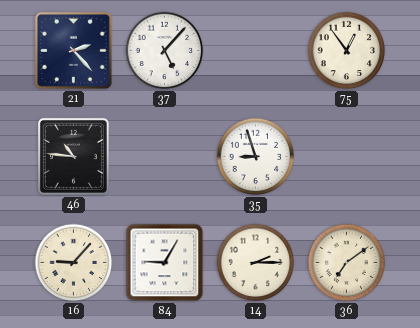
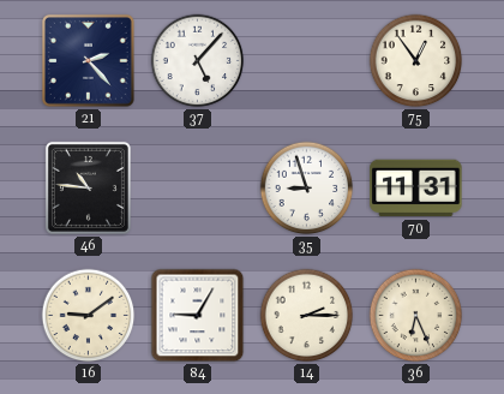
70: none -> 11:31
16: 9:07 -> 9:09
36: 7:09 -> 6:26
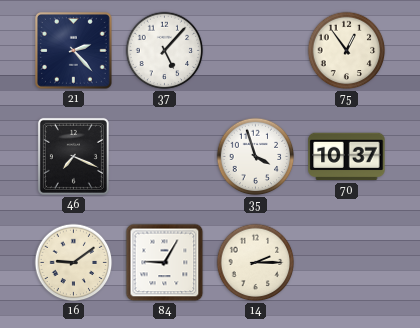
46: 10:46 -> 7:19
35: 8:57 -> 3:57
70: 11:31 -> 10:37
36: 6:26 -> none
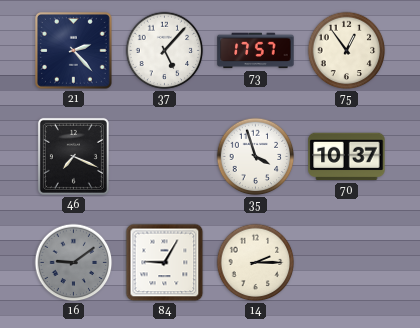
73: none -> 17:57
16 dial: cream -> grey
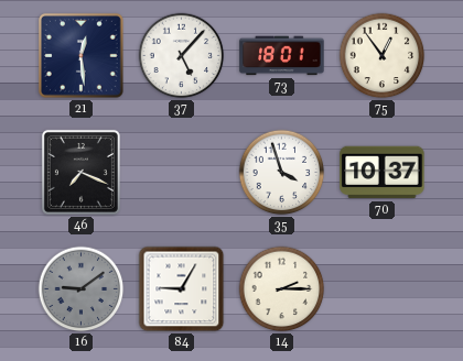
21: 2:23 -> 12:29
73: 17:57 -> 18:01
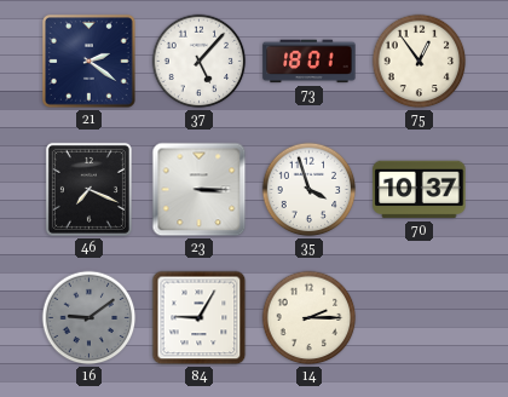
21: 12:29 -> 2:21
23: none -> 3:15
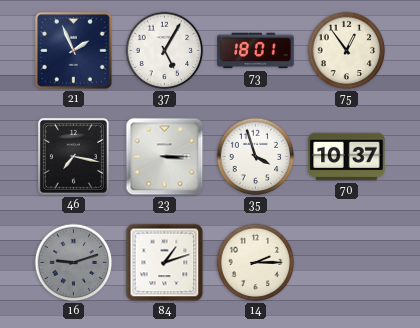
21: 2:21 -> 1:56
37: 5:07 -> 5:05
46: 7:19 -> 7:17
16: 9:09 -> 9:12
84: 9:05 -> 1:12
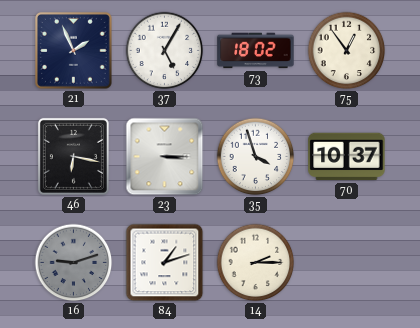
73: 18:01 -> 18:02
46: 7:17 -> 6:17
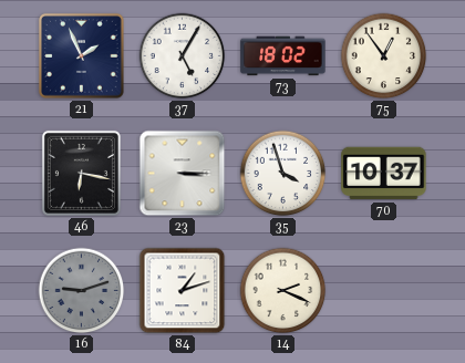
14: 2:15 -> 2:19
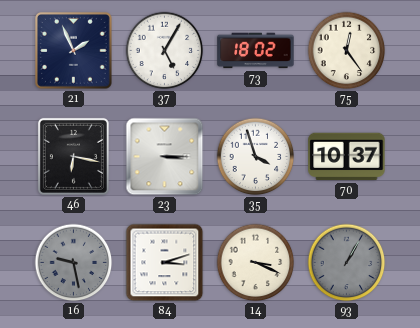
75: 12:54 -> 12:24
16: 9:12 -> 9:28
84: 1:12 -> 3:12
14: 2:19 -> 3:19
93: none -> 1:05
